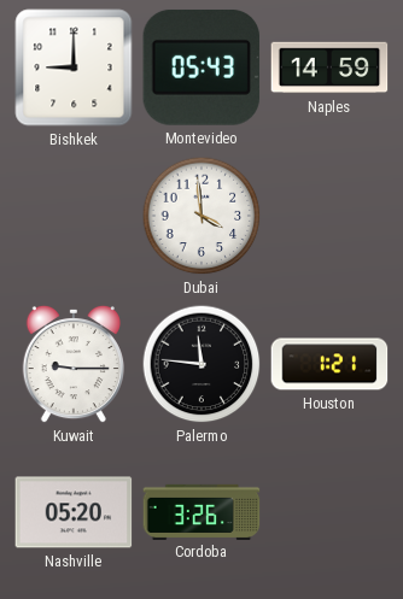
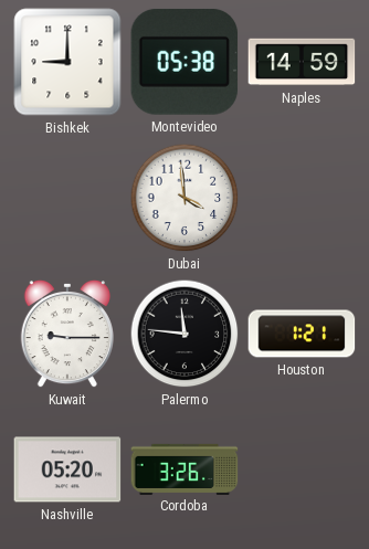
Montevideo: 05:43 -> 05:38
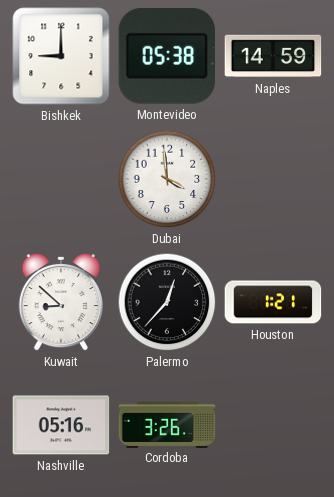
Kuwait: 9:15 -> 8:52
Palermo: 11:46 -> 12:37
Nashville: 05:20 -> 05:16
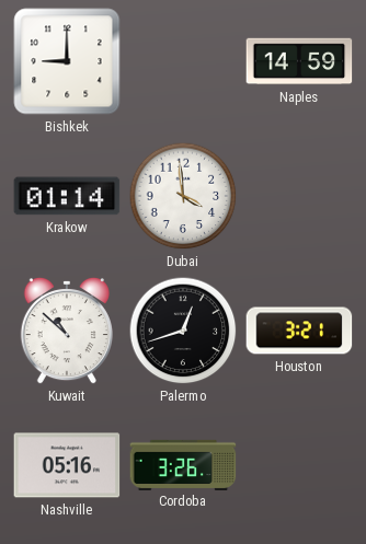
Montevideo: 05:38 -> none
Krakow: none -> 01:14
Kuwait: 8:52 -> 10:52
Palermo: 12:37 -> 12:42
Houston: 1:21 -> 3:21
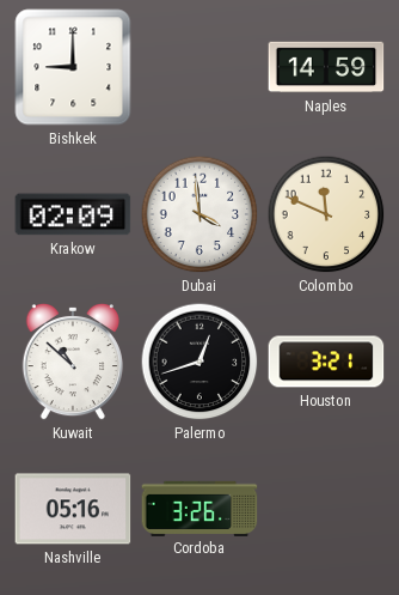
Krakow: 01:14 -> 02:09
Colombo: none -> 11:49
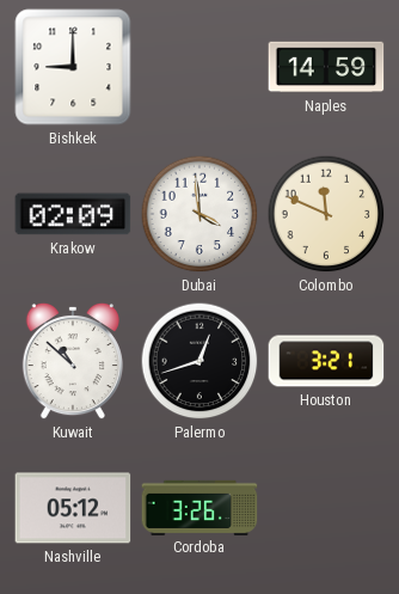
Nashville: 05:16 -> 05:12
